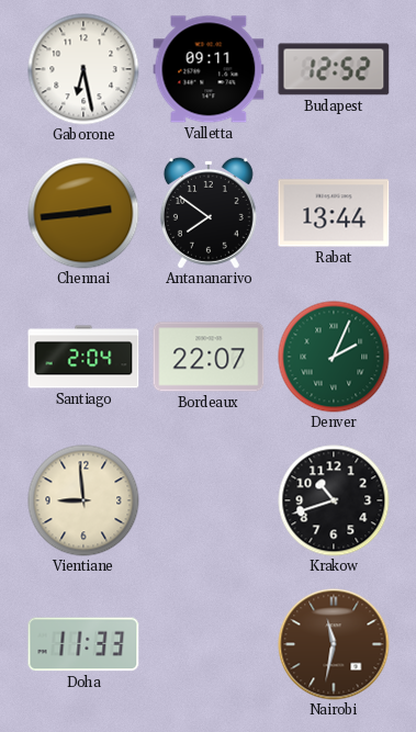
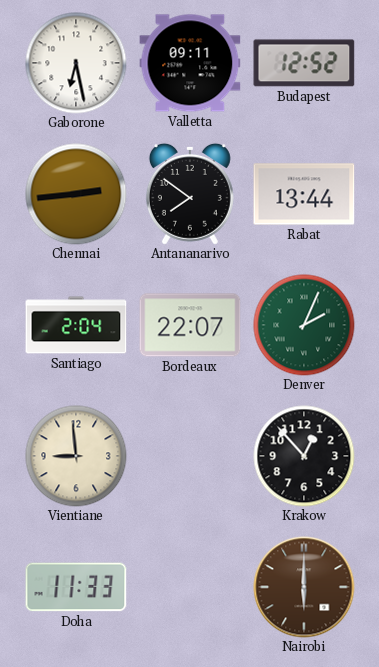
Krakow: 10:42 -> 12:53
Nairobi: 11:32 -> 6:00
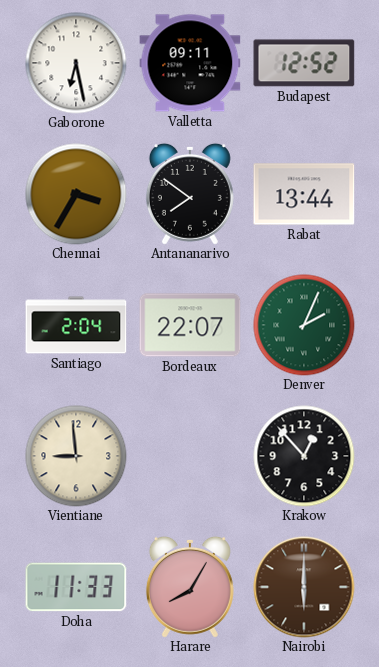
Chennai: 2:44 -> 3:35
Harare: none -> 8:05
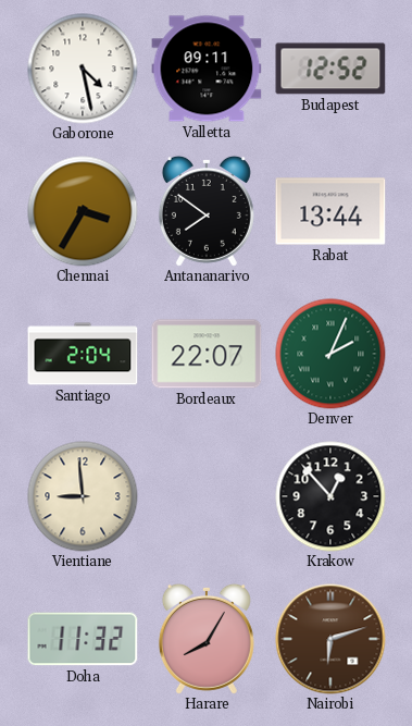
Gaborone: 6:28 -> 4:28
Doha: 11:33 -> 11:32
Nairobi: 6:00 -> 6:12
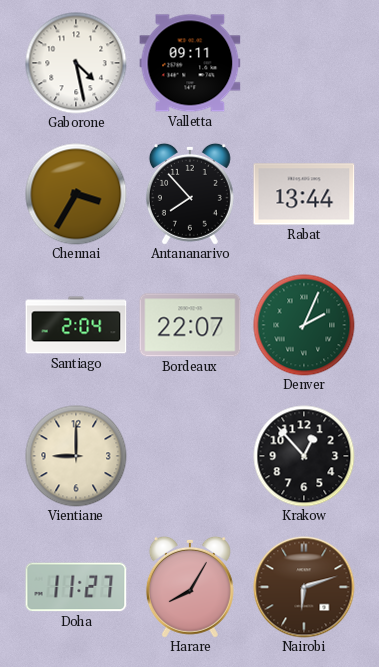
Budapest: 12:52 -> none
Antananarivo: 7:51 -> 7:53
Vientiane: 8:59 -> 9:00
Doha: 11:32 -> 11:27
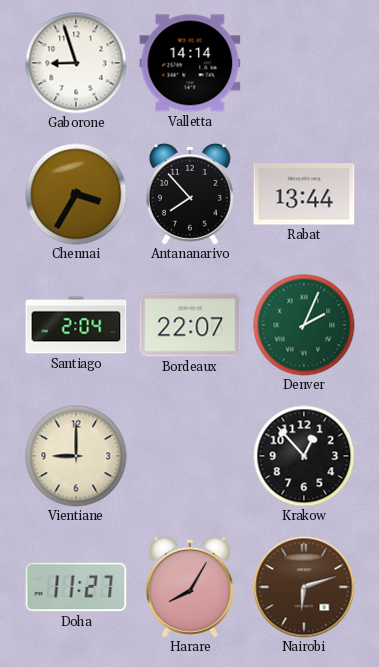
Gaborone: 4:28 -> 8:57
Valletta: 09:11 -> 14:14
